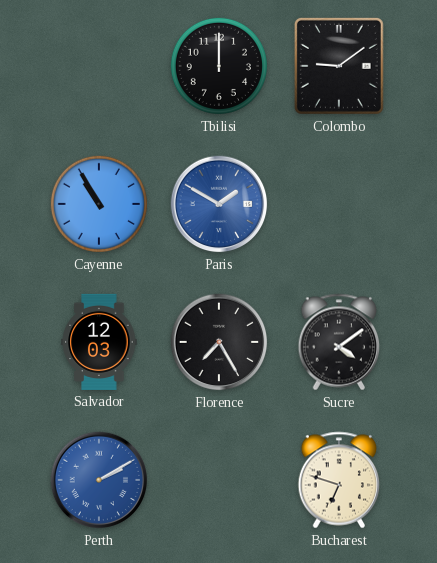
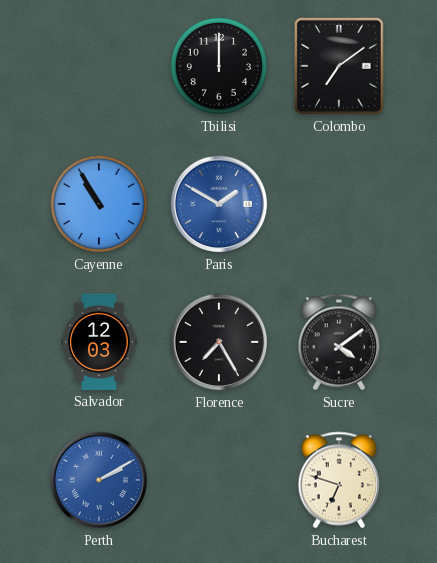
Colombo: 9:09 -> 7:09
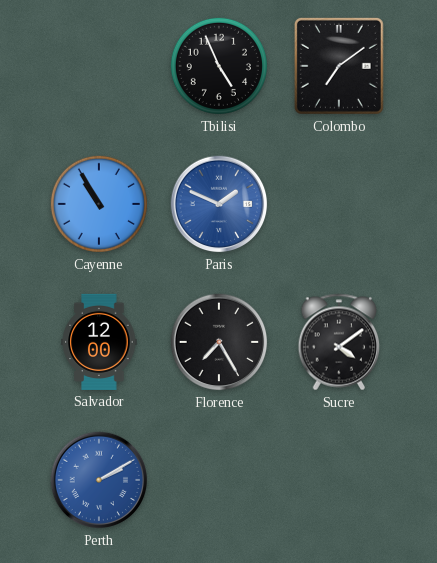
Tbilisi: 12:00 -> 4:56
Paris: 1:50 -> 1:49
Salvador: 12:03 -> 12:00
Bucharest: 6:48 -> none
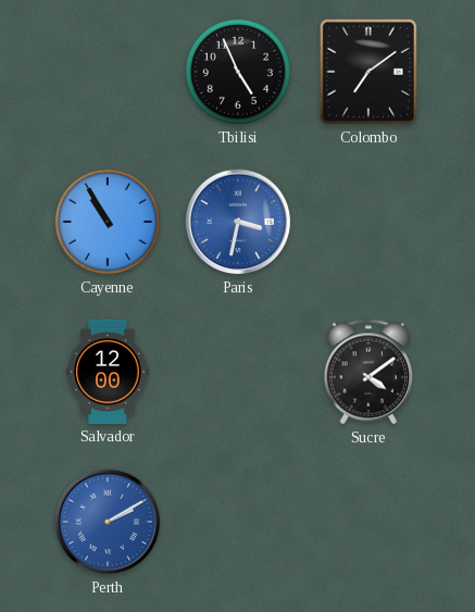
Paris: 1:49 -> 3:32
Florence: 7:25 -> none
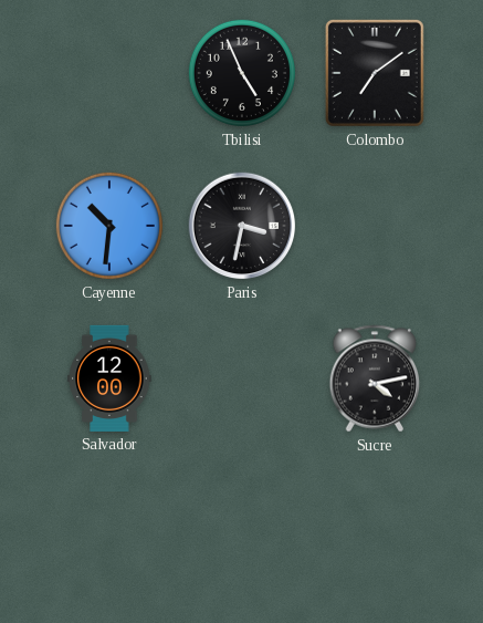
Cayenne: 10:55 -> 10:31
Paris dial: blue -> black
Sucre: 4:09 -> 4:13
Perth: 2:10 -> none
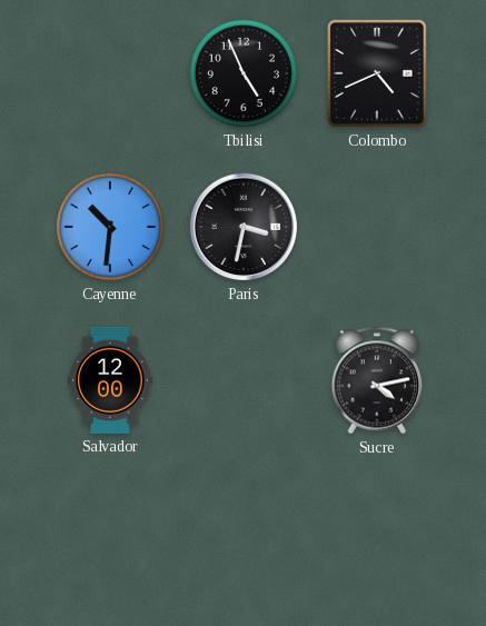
Colombo: 7:09 -> 4:41
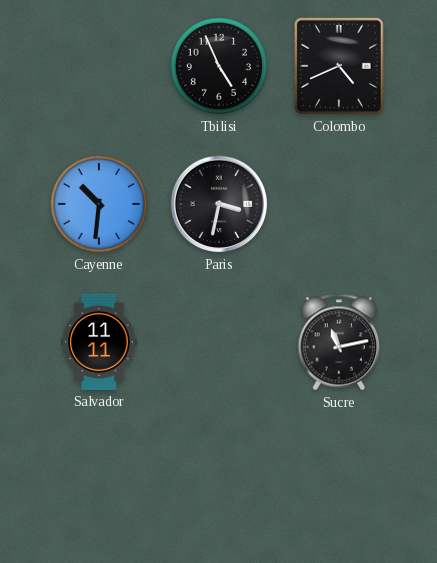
Salvador: 12:00 -> 11:11
Sucre: 4:13 -> 11:13
